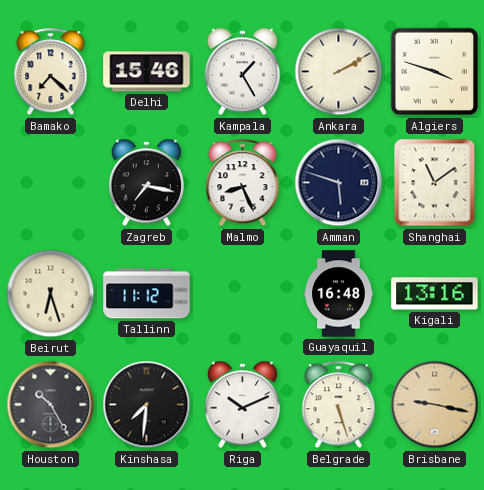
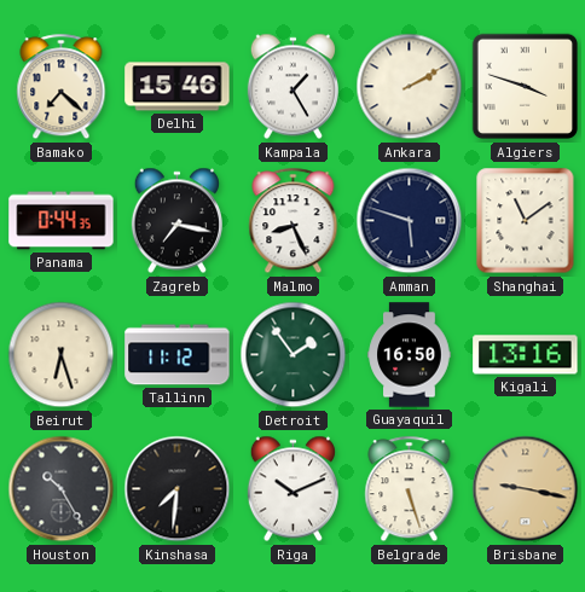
Panama: none -> 0:44
Detroit: none -> 1:54
Guayaquil: 16:48 -> 16:50
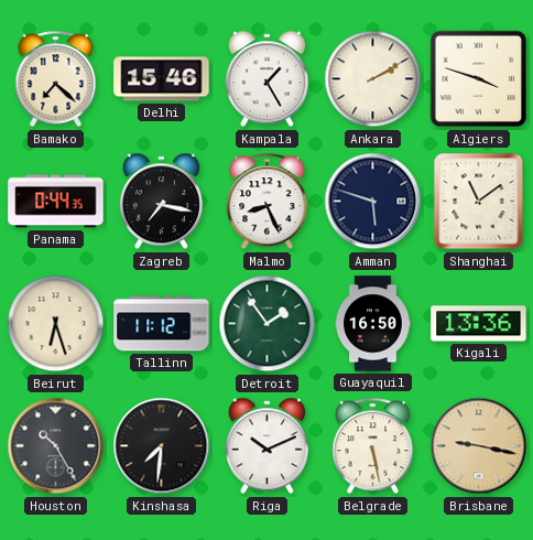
Kigali: 13:16 -> 13:36
Belgrade: 5:27 -> 5:28
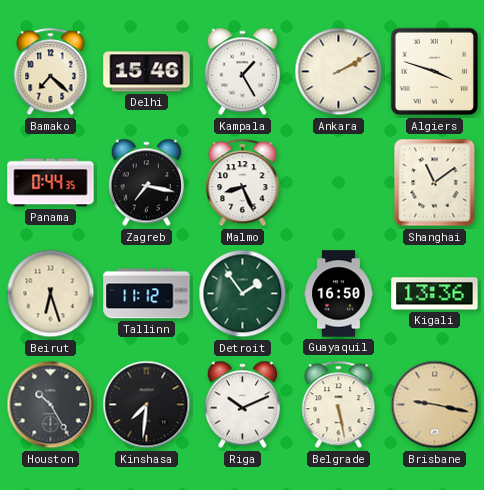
Amman: 5:48 -> none
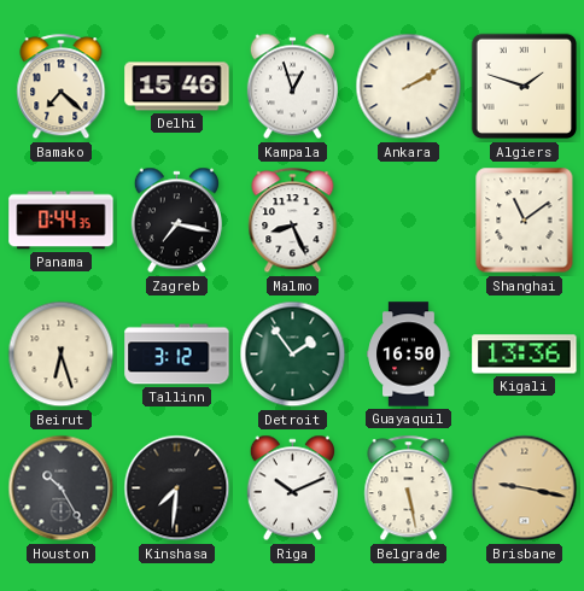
Kampala: 1:25 -> 12:57
Algiers: 3:48 -> 1:48
Tallinn: 11:12 -> 3:12
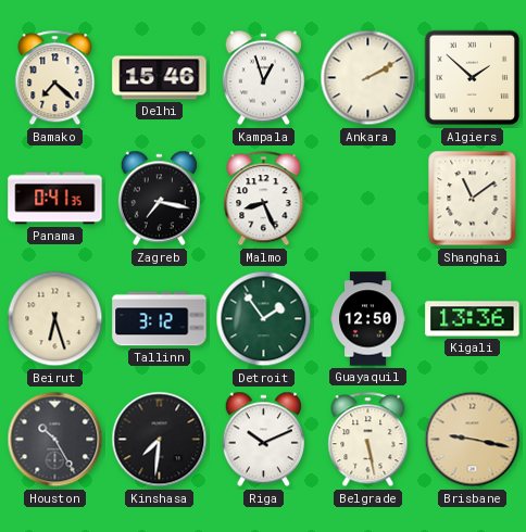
Algiers: 1:48 -> 1:52
Panama: 0:44 -> 0:41
Guayaquil: 16:50 -> 12:50
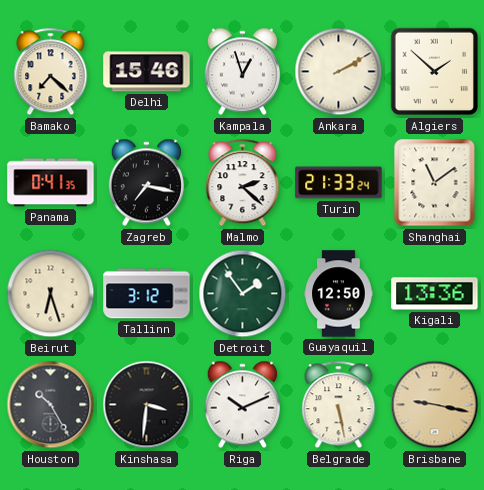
Malmo: 8:26 -> 2:22
Turin: none -> 21:33
Kinshasa: 7:31 -> 3:31
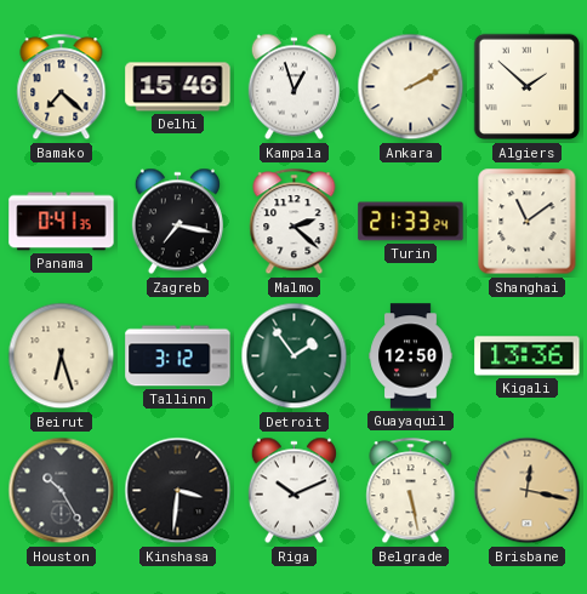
Brisbane: 9:17 -> 12:17
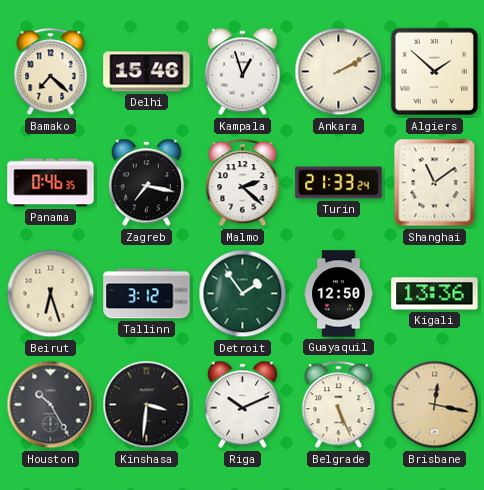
Panama: 0:41 -> 0:46
Belgrade: 5:28 -> 5:26
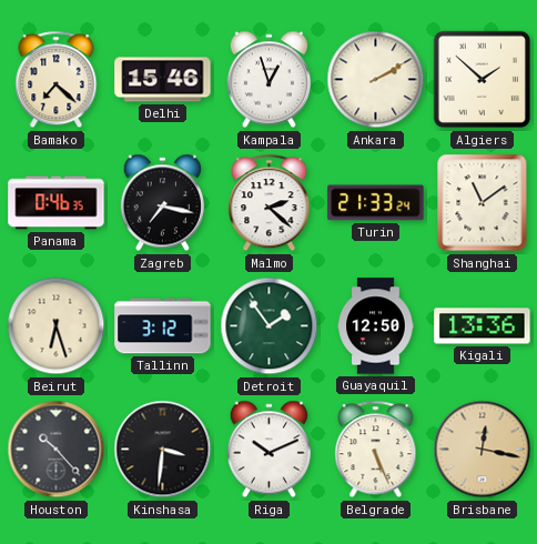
Houston: 10:25 -> 10:23
